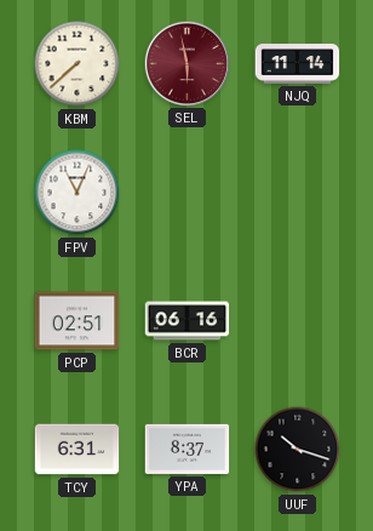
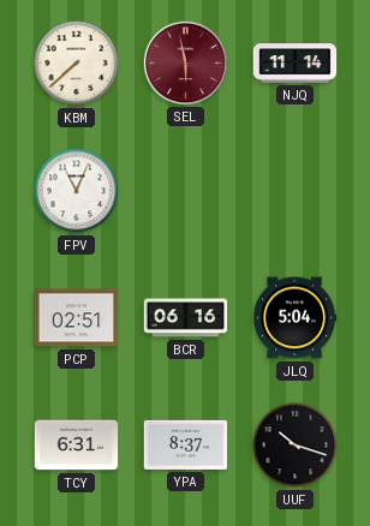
JLQ: none -> 5:04
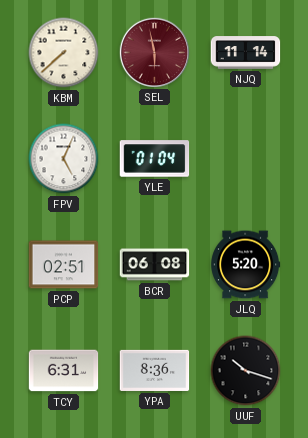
FPV: 11:04 -> 5:04
YLE: none -> 01:04
BCR: 06:16 -> 06:08
JLQ: 5:04 -> 5:20
YPA: 8:37 -> 8:36
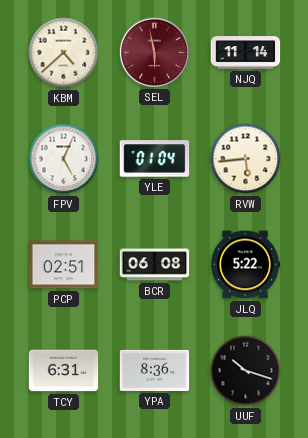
KBM: 7:38 -> 4:38
RVW: none -> 5:44
JLQ: 5:20 -> 5:22
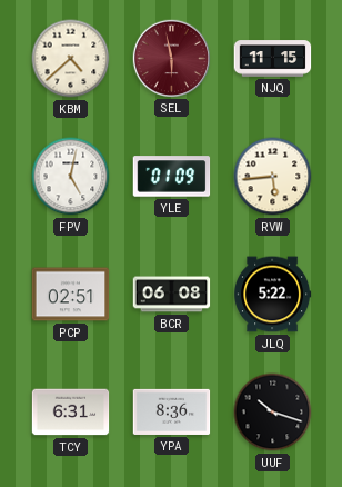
NJQ: 11:14 -> 11:15
FPV: 5:04 -> 5:02
YLE: 01:04 -> 01:09
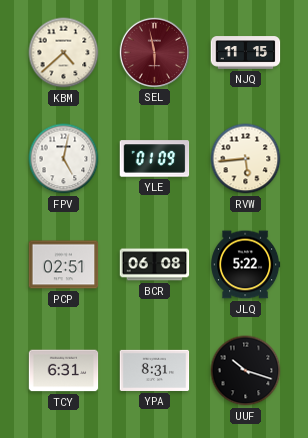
YPA: 8:36 -> 8:31
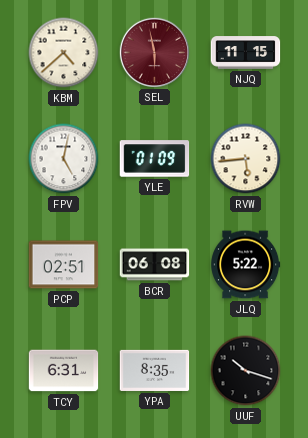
YPA: 8:31 -> 8:35
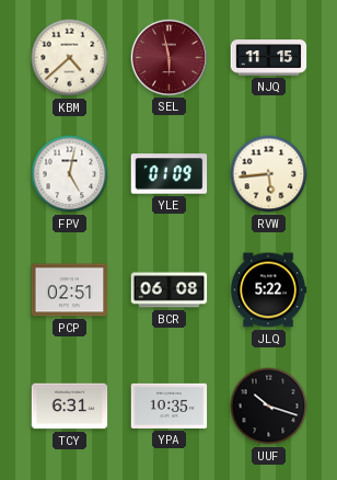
YPA: 8:35 -> 10:35
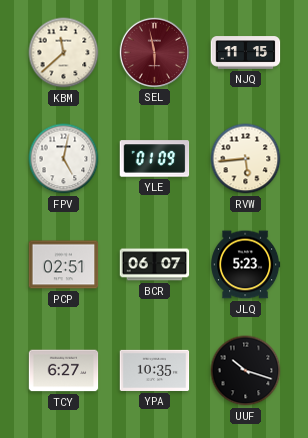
KBM: 4:38 -> 11:38
BCR: 06:08 -> 06:07
JLQ: 5:22 -> 5:23
TCY: 6:31 -> 6:27
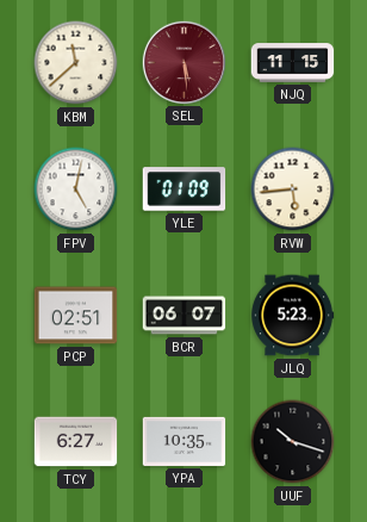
SEL: 5:58 -> 5:29
